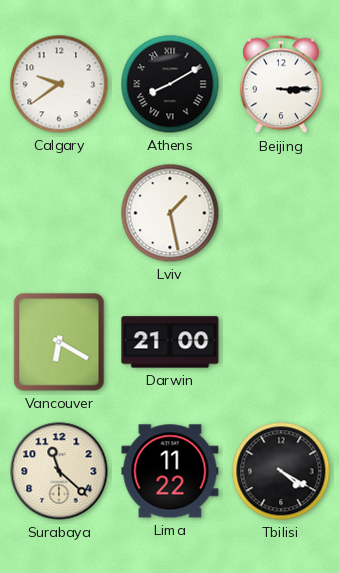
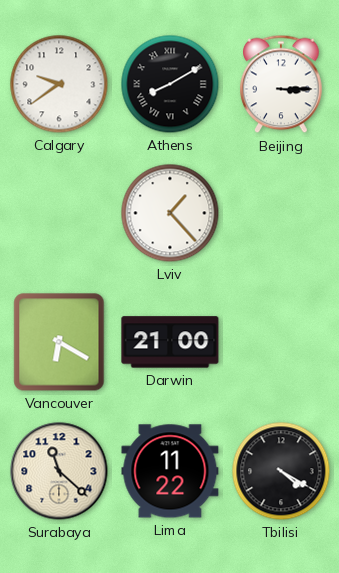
Lviv: 1:28 -> 1:23
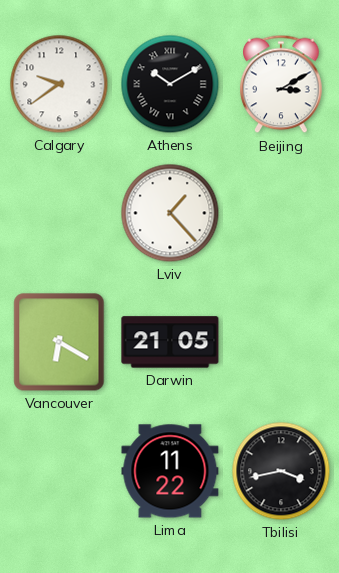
Athens: 8:10 -> 10:10
Beijing: 3:15 -> 3:10
Darwin: 21:00 -> 21:05
Surabaya: 11:22 -> none
Tbilisi: 4:20 -> 3:43
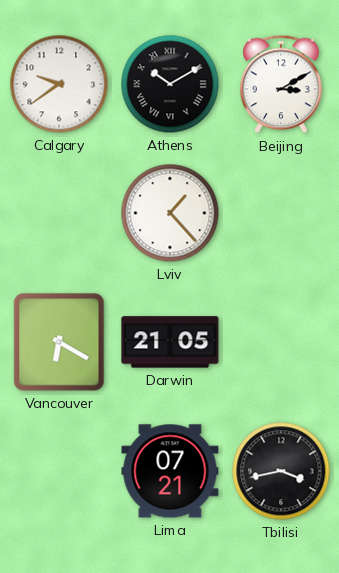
Lima: 11:22 -> 07:21
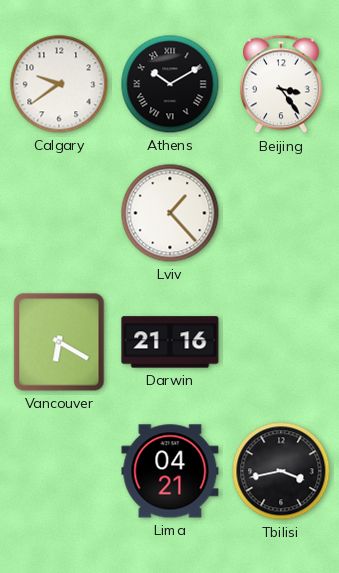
Beijing: 3:10 -> 3:24
Darwin: 21:05 -> 21:16
Lima: 07:21 -> 04:21
